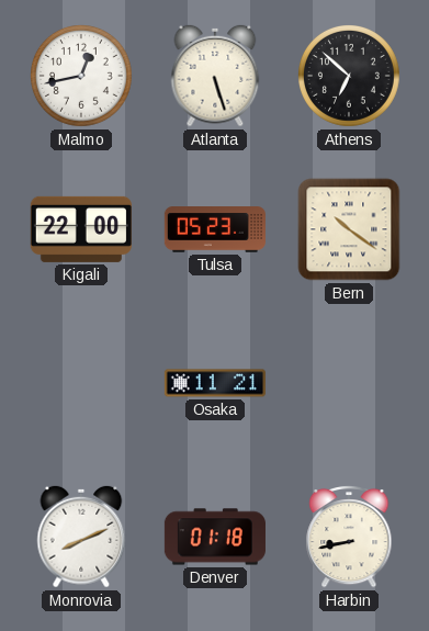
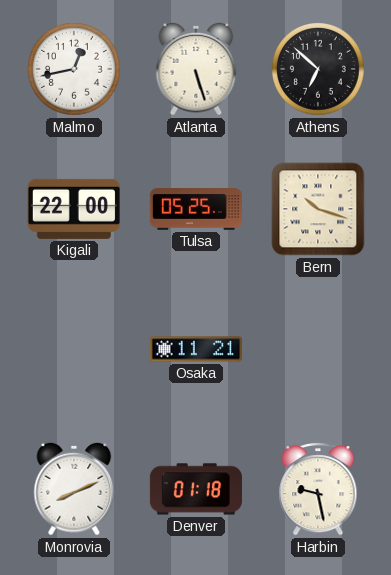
Tulsa: 05:23 -> 05:25
Bern: 10:21 -> 10:18
Harbin: 8:43 -> 9:28
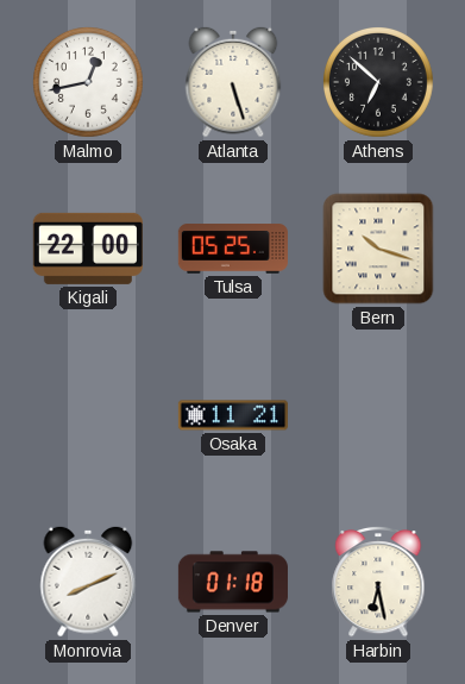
Harbin: 9:28 -> 6:28
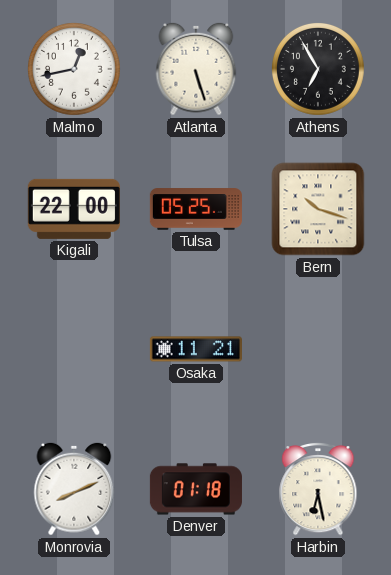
Athens: 6:52 -> 6:55
